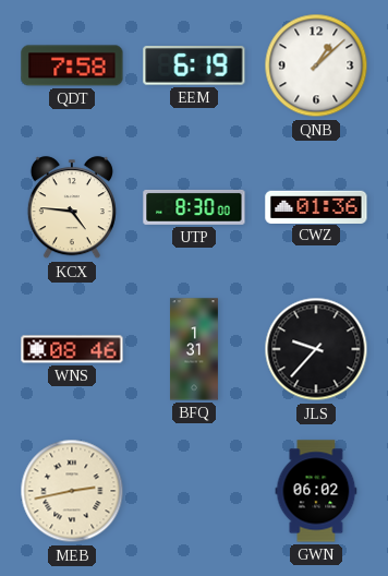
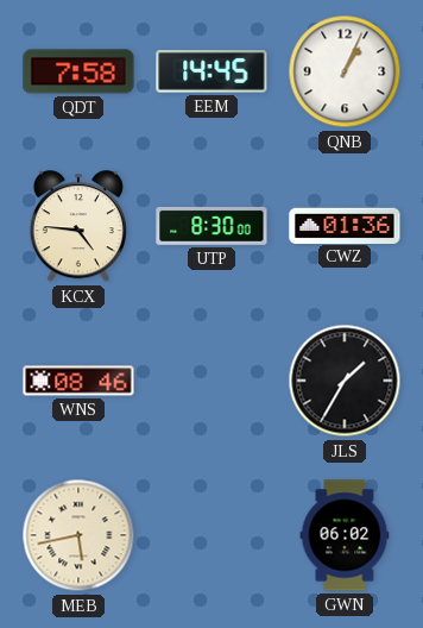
EEM: 6:19 -> 14:45
QNB: 1:08 -> 1:04
BFQ: 1:31 -> none
JLS: 9:37 -> 1:35
MEB: 2:43 -> 5:43
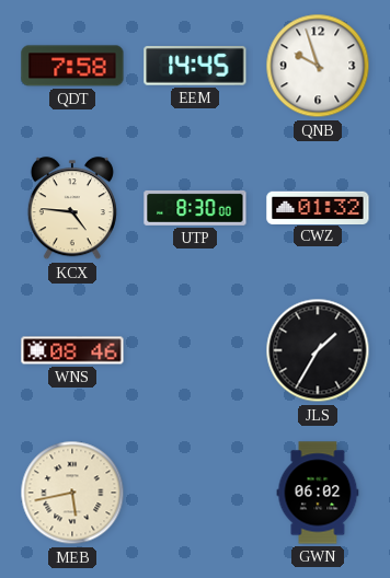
QNB: 1:04 -> 9:57
CWZ: 01:36 -> 01:32
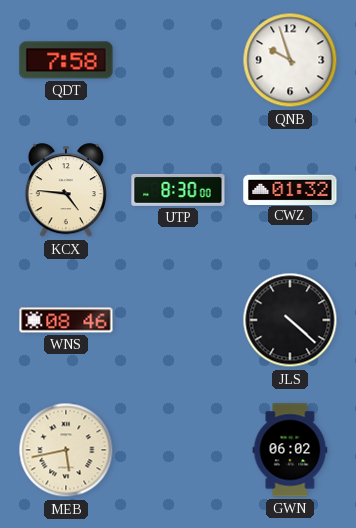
EEM: 14:45 -> none
JLS: 1:35 -> 4:22
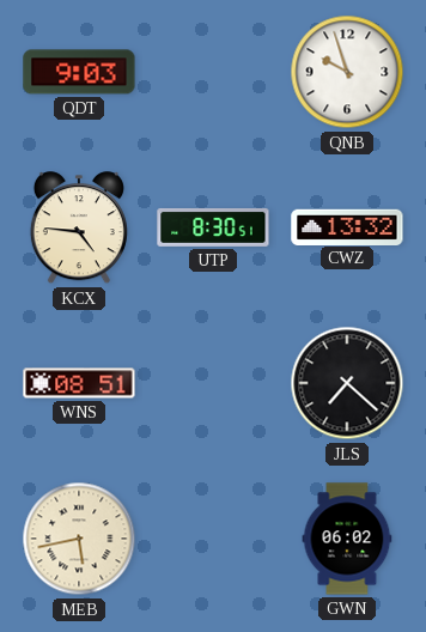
QDT: 7:58 -> 9:03
UTP: 8:30:00 -> 8:30:51
CWZ: 01:32 -> 13:32
WNS: 08:46 -> 08:51
JLS: 4:22 -> 7:22
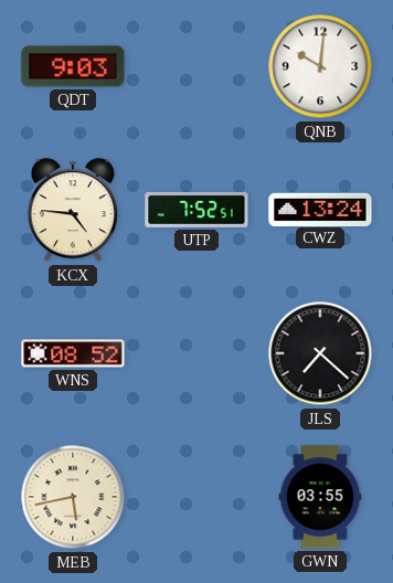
QNB: 9:57 -> 10:01
UTP: 8:30 -> 7:52
CWZ: 13:32 -> 13:24
WNS: 08:51 -> 08:52
GWN: 06:02 -> 03:55
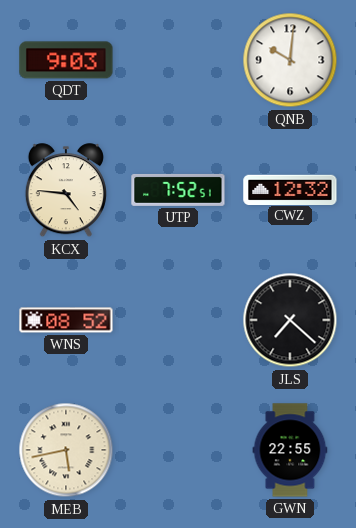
CWZ: 13:24 -> 12:32
GWN: 03:55 -> 22:55
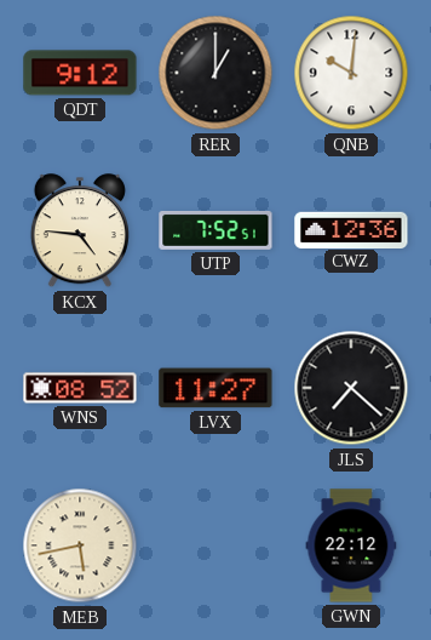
QDT: 9:03 -> 9:12
RER: none -> 1:00
CWZ: 12:32 -> 12:36
LVX: none -> 11:27
GWN: 22:55 -> 22:12
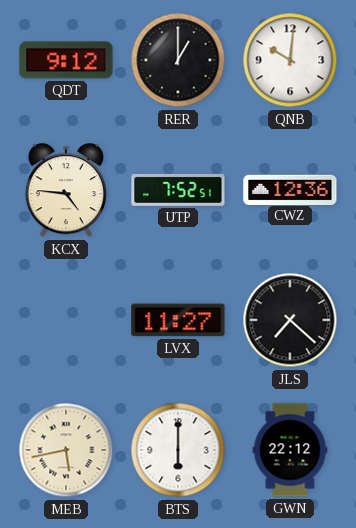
WNS: 08:52 -> none
BTS: none -> 6:00
